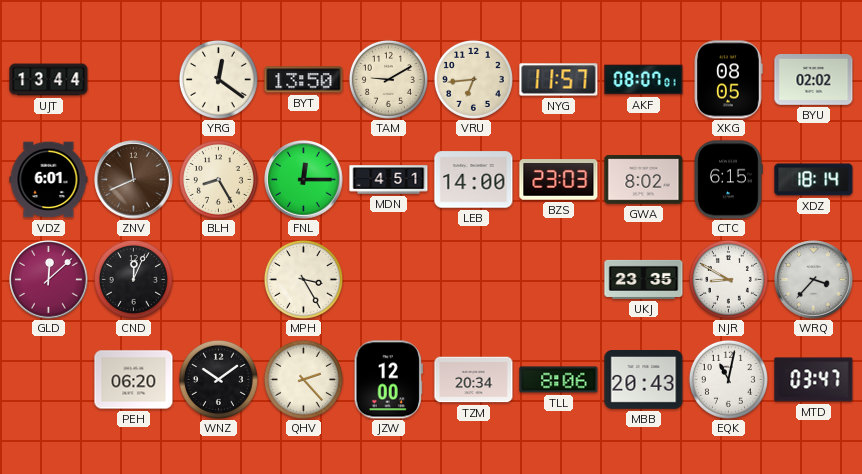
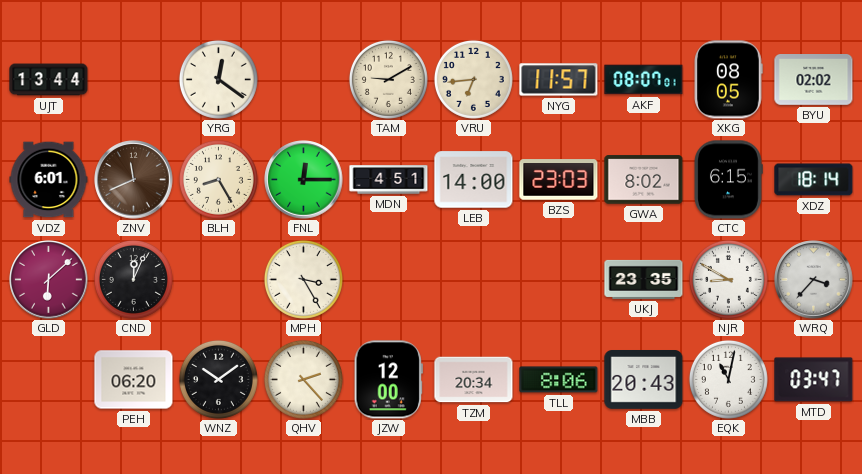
BYT: 13:50 -> none
GLD: 12:08 -> 6:08
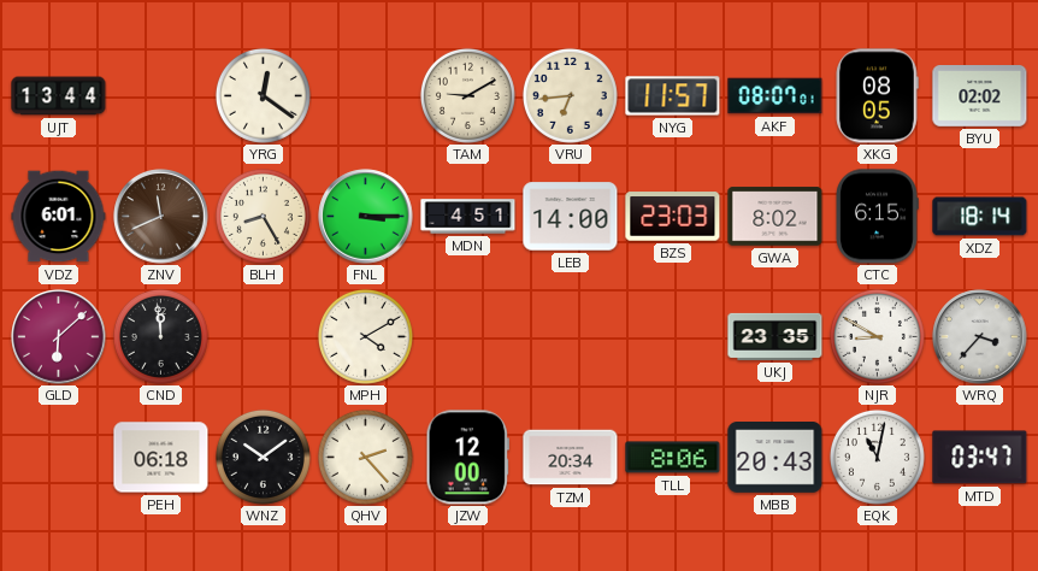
FNL: 12:15 -> 3:15
CND: 12:04 -> 11:59
MPH: 3:25 -> 4:10
PEH: 06:20 -> 06:18
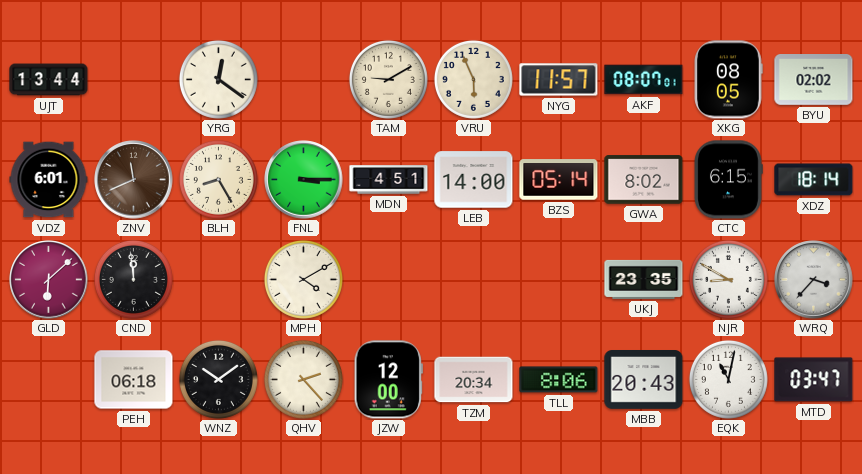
VRU: 6:44 -> 5:56
BZS: 23:03 -> 05:14
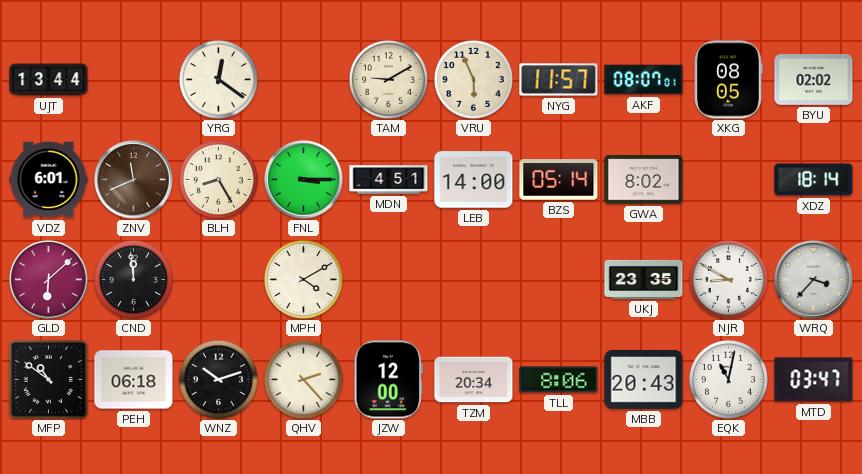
CTC: 6:15 -> none
MFP: none -> 10:51
WNZ: 10:09 -> 10:12
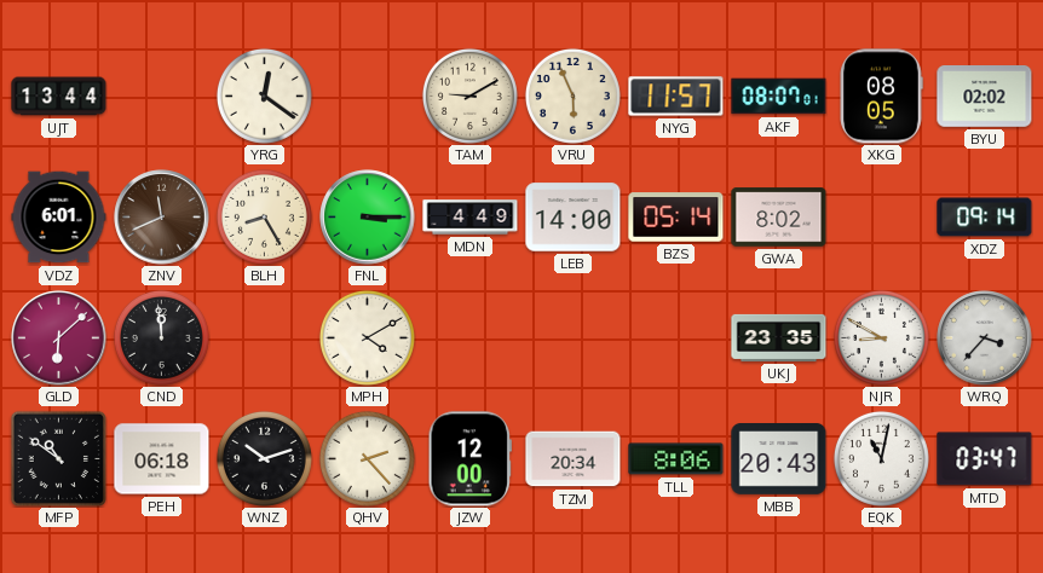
MDN: 4:51 -> 4:49
XDZ: 18:14 -> 09:14
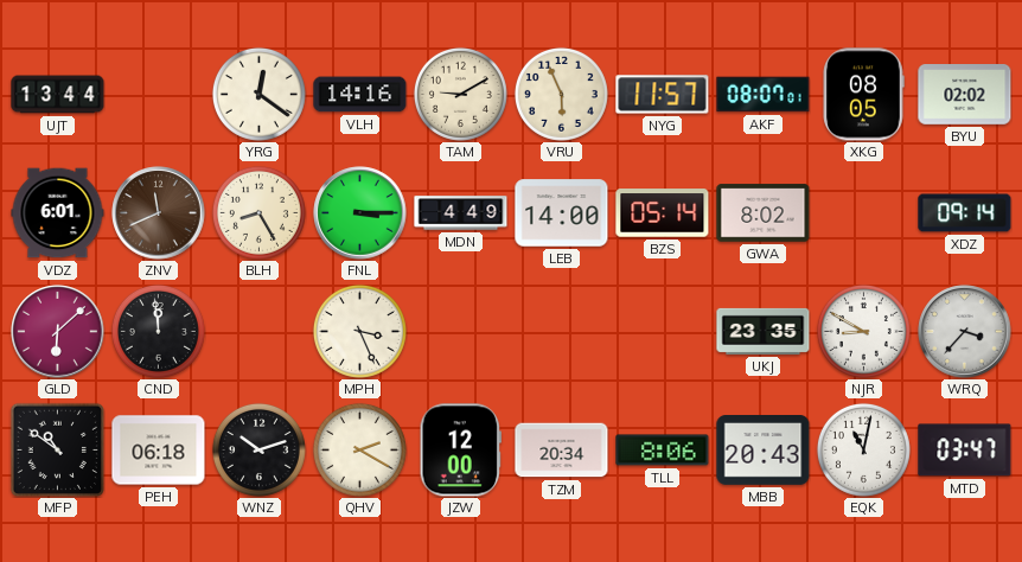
VLH: none -> 14:16
MPH: 4:10 -> 3:26
QHV: 2:23 -> 2:20
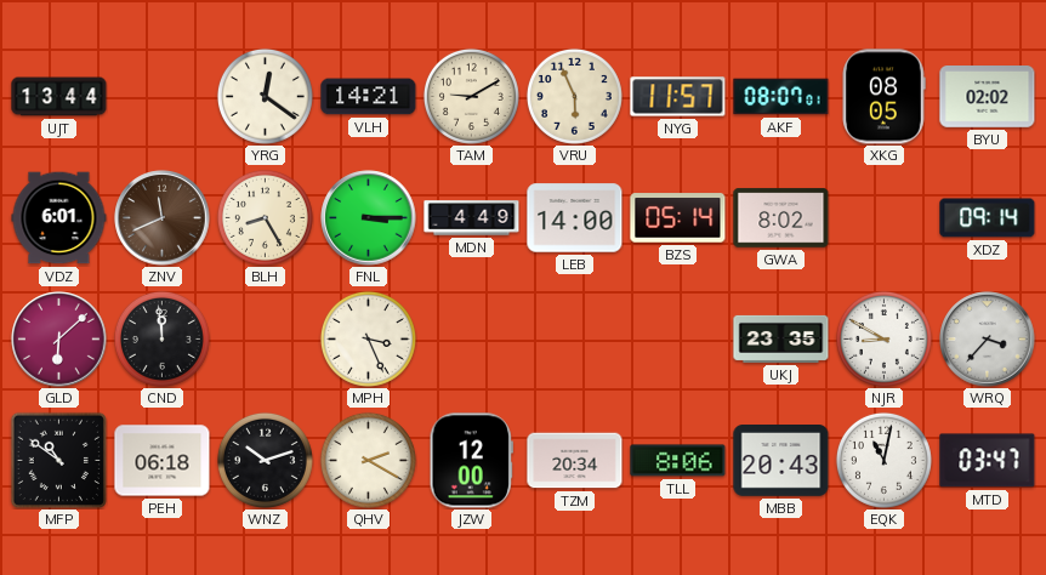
VLH: 14:16 -> 14:21
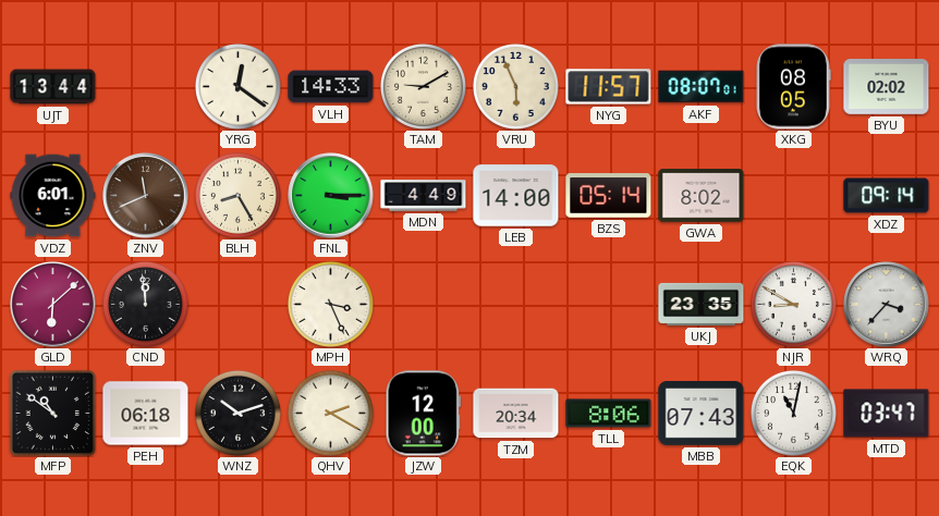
VLH: 14:21 -> 14:33
MBB: 20:43 -> 07:43
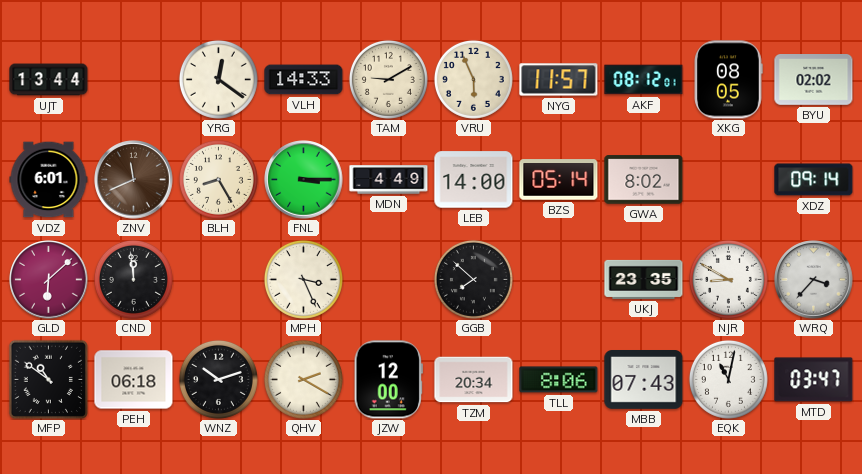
AKF: 08:07 -> 08:12
GGB: none -> 7:52
